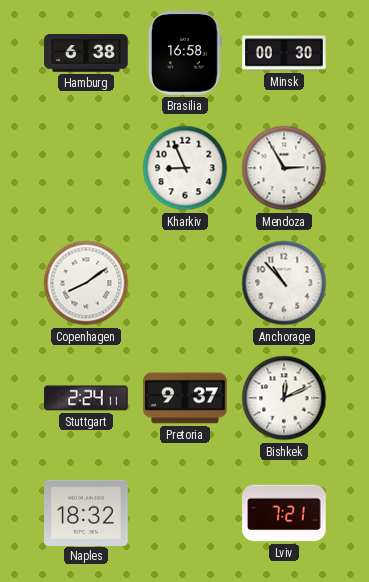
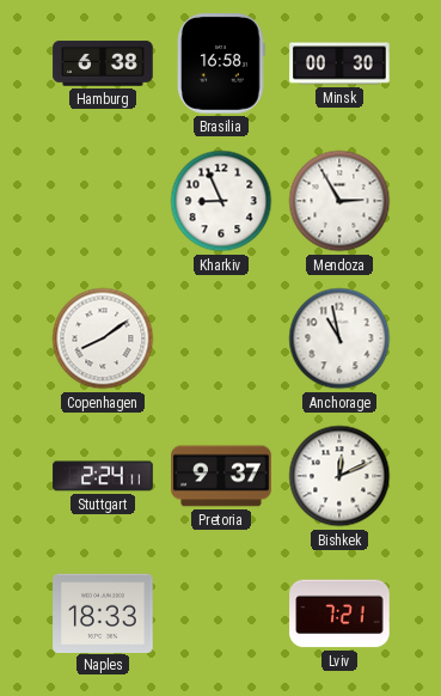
Anchorage: 10:53 -> 10:58
Naples: 18:32 -> 18:33
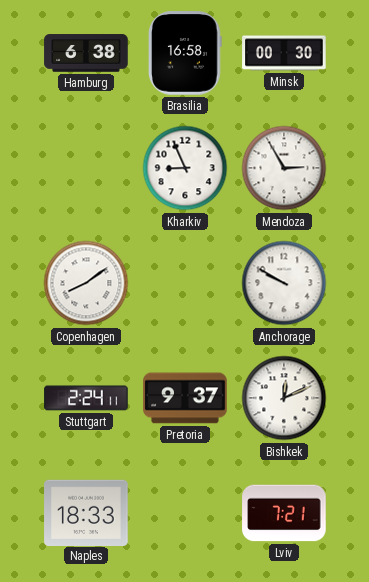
Anchorage: 10:58 -> 9:50
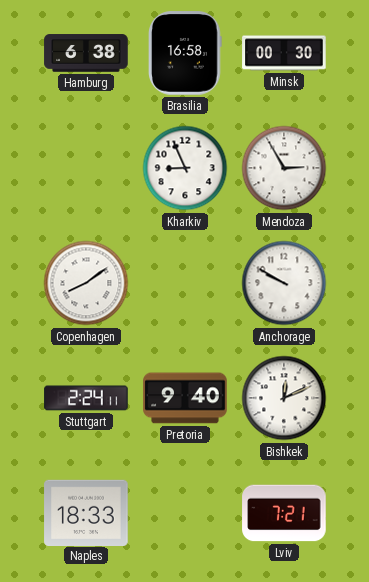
Pretoria: 9:37 -> 9:40
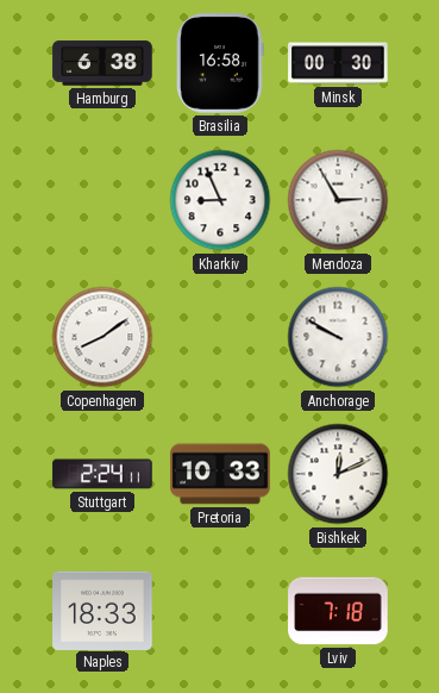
Pretoria: 9:40 -> 10:33
Lviv: 7:21 -> 7:18
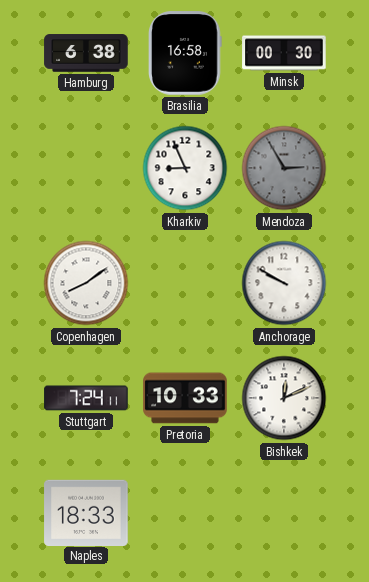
Mendoza dial: white -> grey
Stuttgart: 2:24 -> 7:24
Lviv: 7:18 -> none
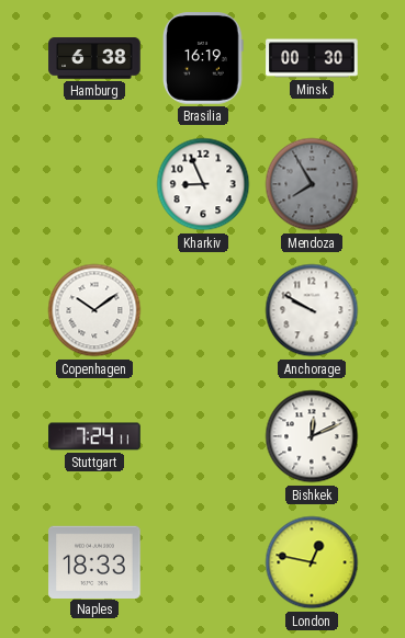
Brasilia: 16:58 -> 16:19
Mendoza: 2:55 -> 7:55
Copenhagen: 8:09 -> 10:09
Pretoria: 10:33 -> none
London: none -> 12:47
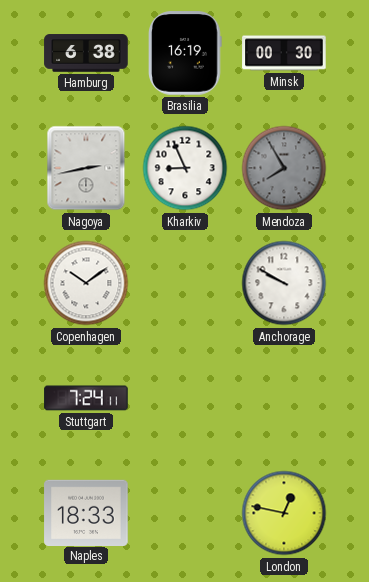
Nagoya: none -> 2:43
Bishkek: 12:11 -> none
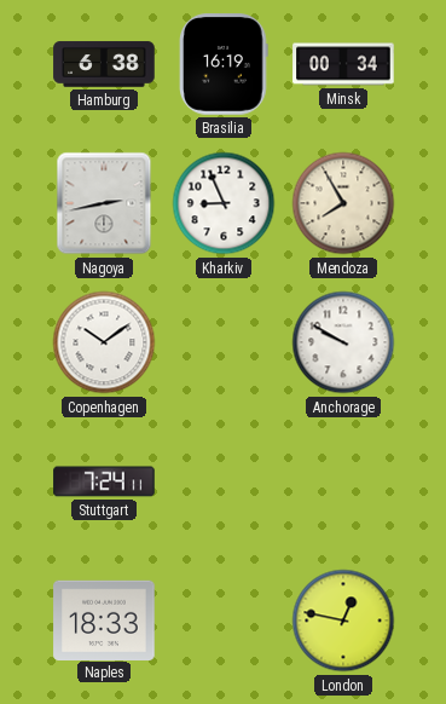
Minsk: 00:30 -> 00:34
Mendoza dial: grey -> cream
